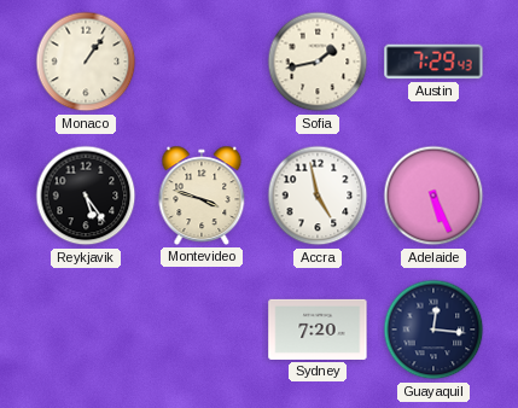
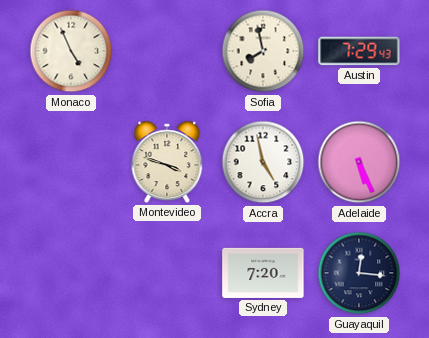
Monaco: 1:06 -> 4:56
Sofia: 1:43 -> 7:58
Reykjavik: 5:24 -> none
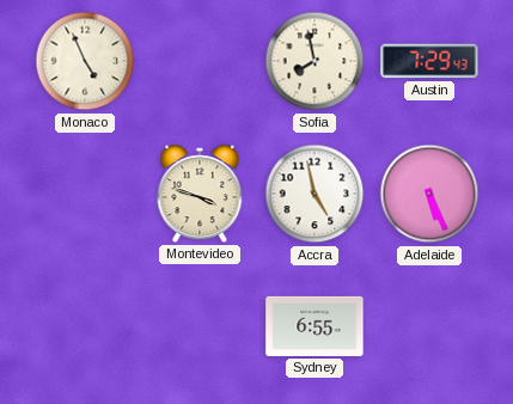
Sydney: 7:20 -> 6:55
Guayaquil: 12:16 -> none
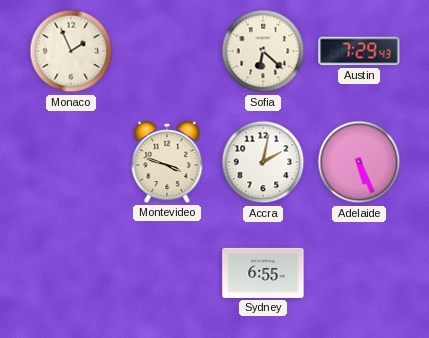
Monaco: 4:56 -> 1:56
Sofia: 7:58 -> 6:22
Accra: 4:58 -> 2:02
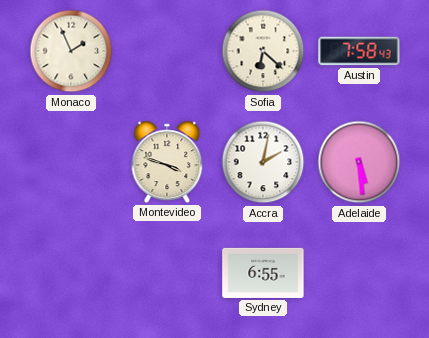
Austin: 7:29 -> 7:58
Adelaide: 5:26 -> 5:29
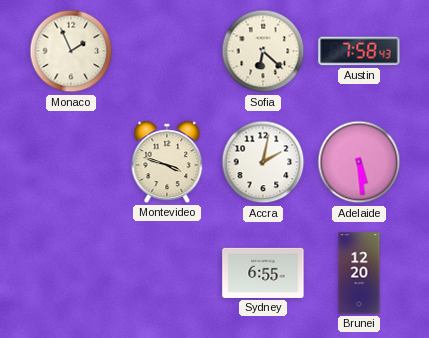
Brunei: none -> 12:20
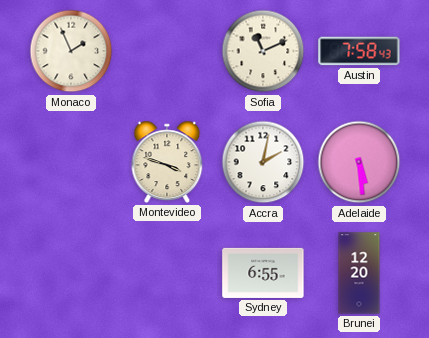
Sofia: 6:22 -> 11:11
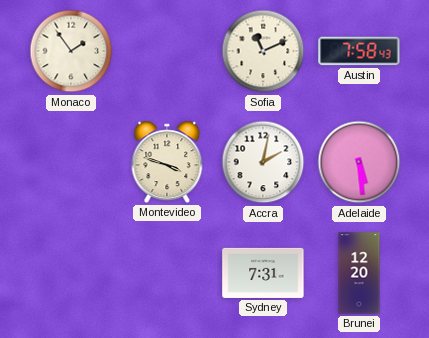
Monaco: 1:56 -> 1:54
Sydney: 6:55 -> 7:31
